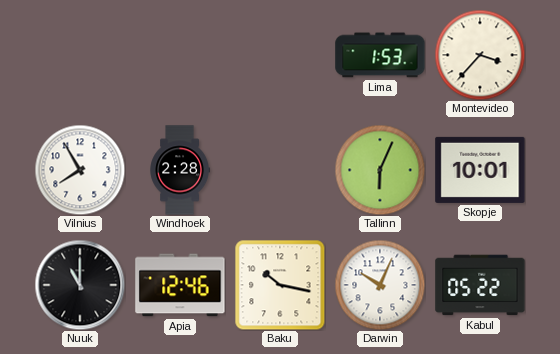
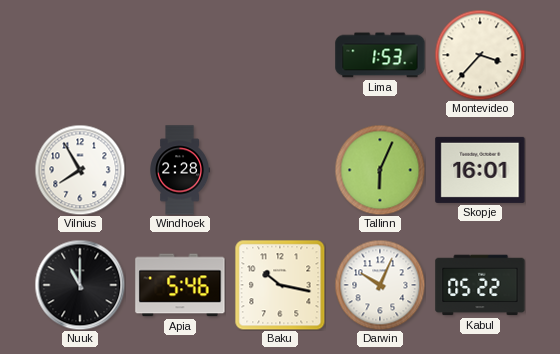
Skopje: 10:01 -> 16:01
Apia: 12:46 -> 5:46
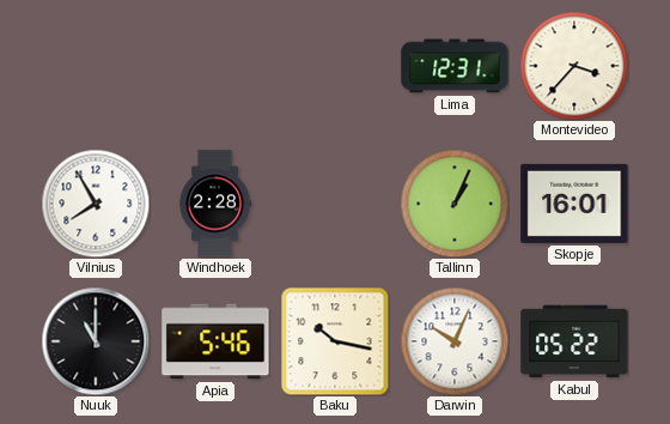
Lima: 1:53 -> 12:31
Tallinn: 6:04 -> 1:04
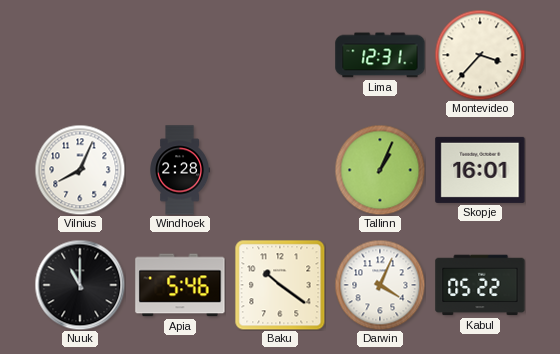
Vilnius: 7:55 -> 8:04
Baku: 10:17 -> 10:21
Darwin: 10:04 -> 4:04
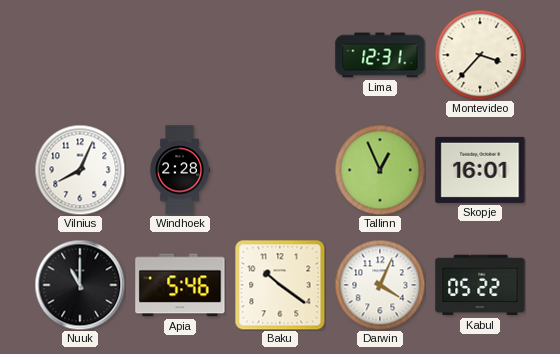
Tallinn: 1:04 -> 12:56
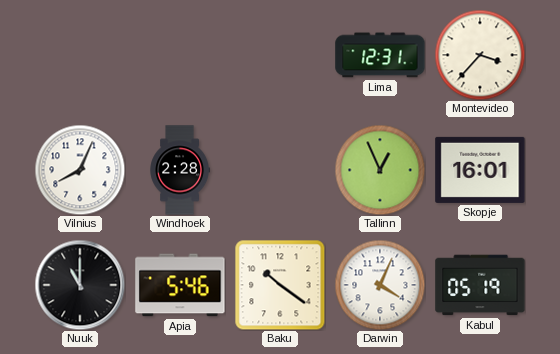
Kabul: 05:22 -> 05:19
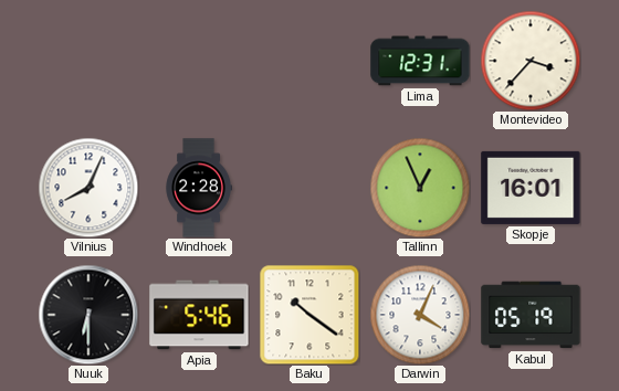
Nuuk: 11:00 -> 6:30
